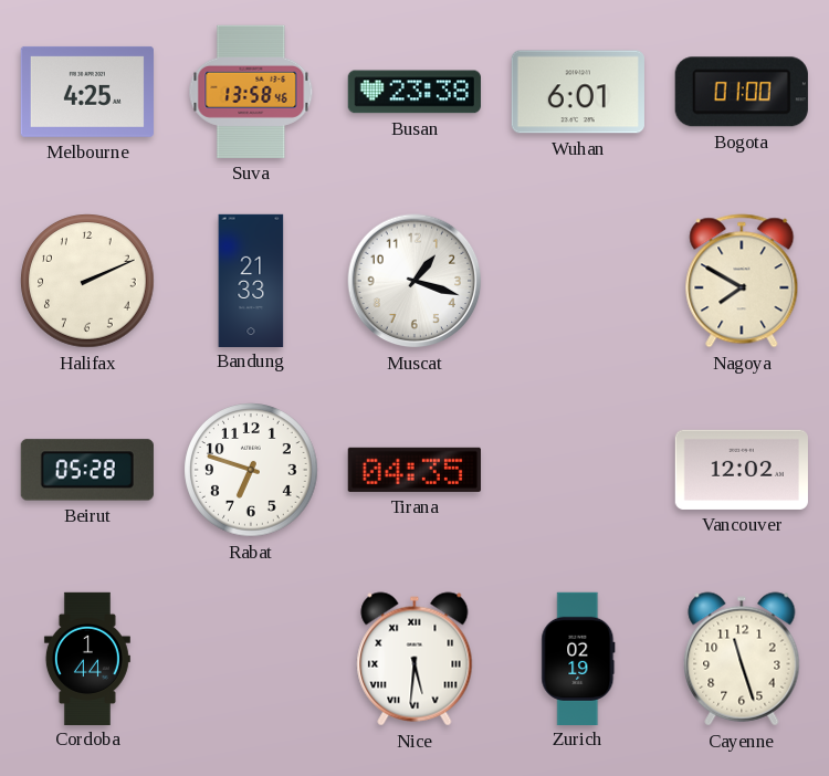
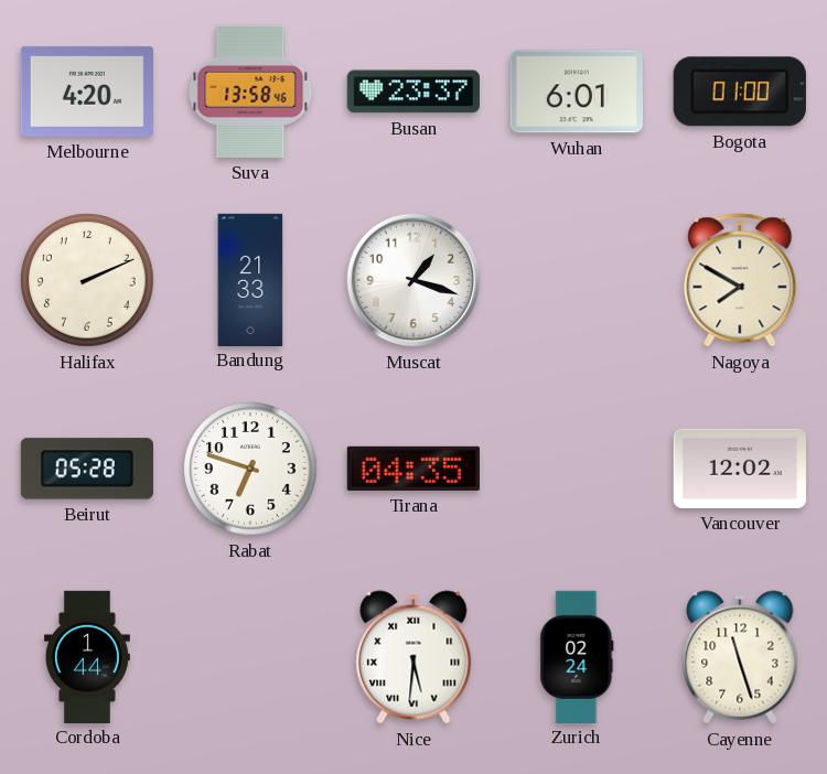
Melbourne: 4:25 -> 4:20
Busan: 23:38 -> 23:37
Zurich: 02:19 -> 02:24
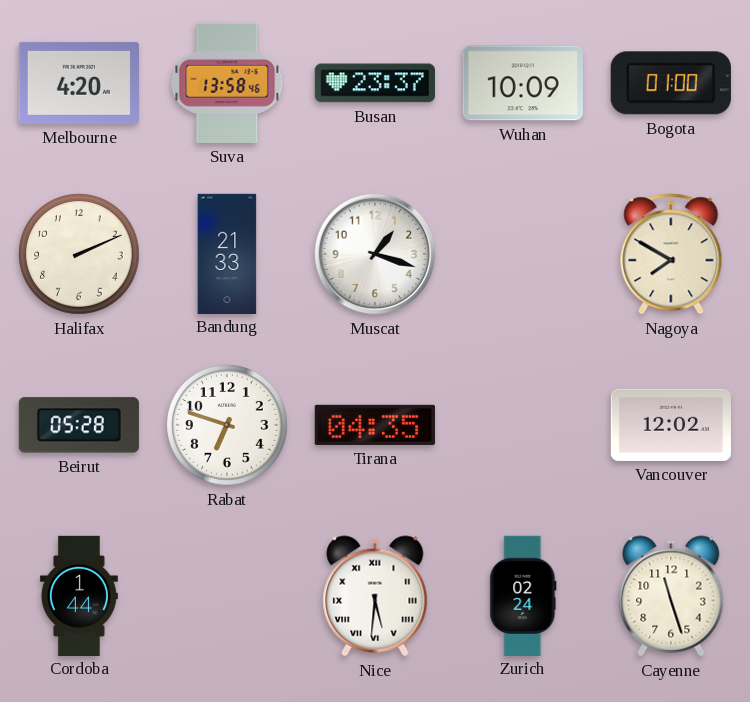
Wuhan: 6:01 -> 10:09
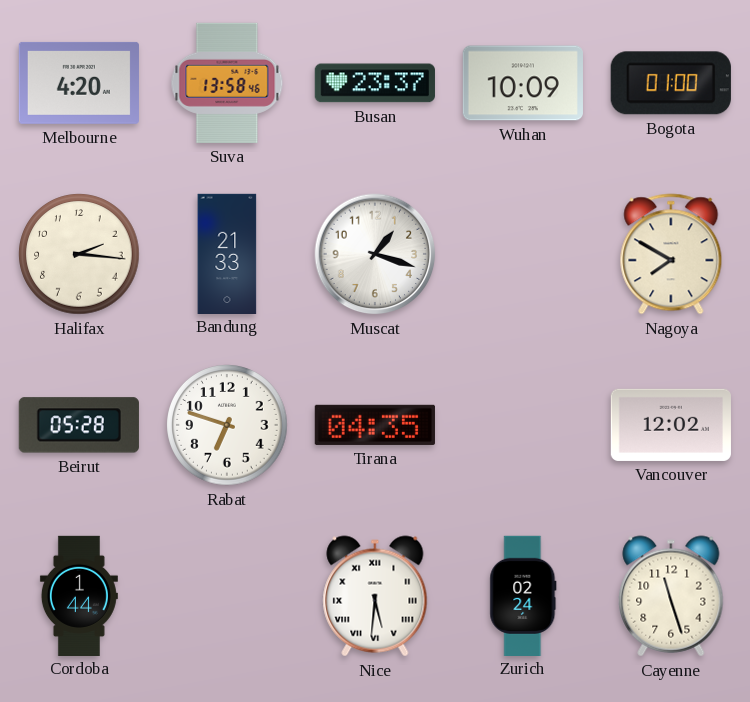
Halifax: 2:11 -> 2:16
